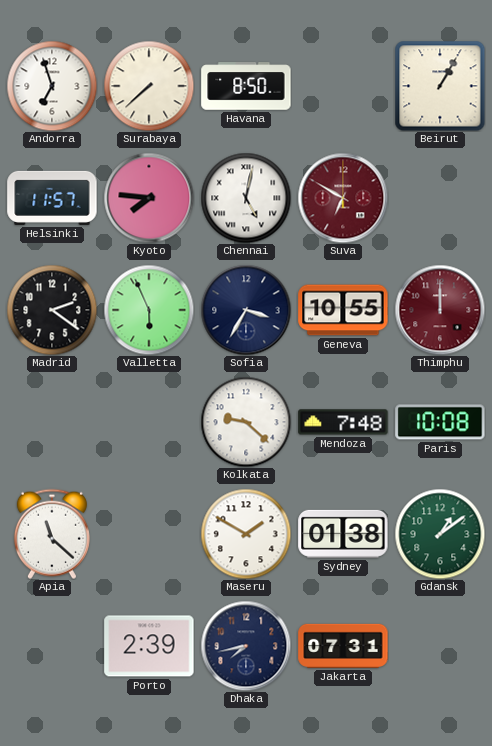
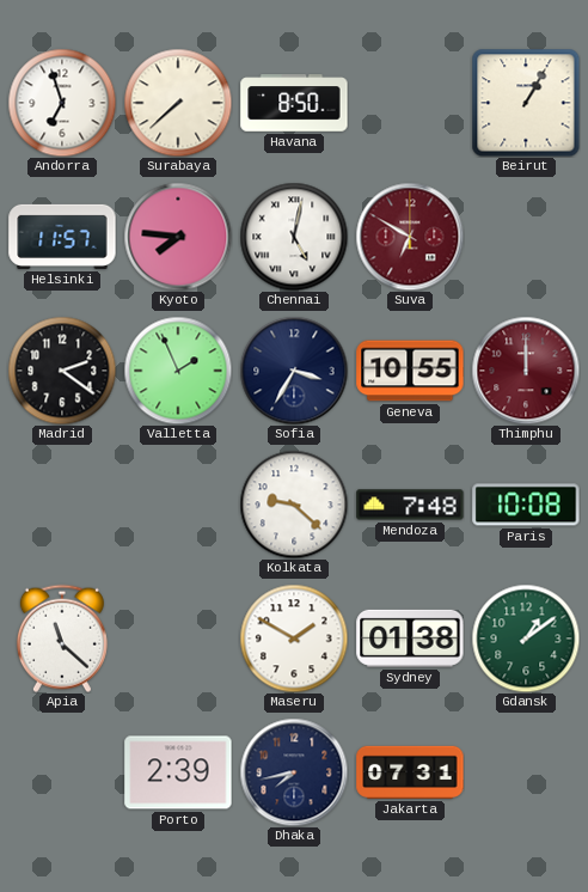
Valletta: 5:56 -> 1:56
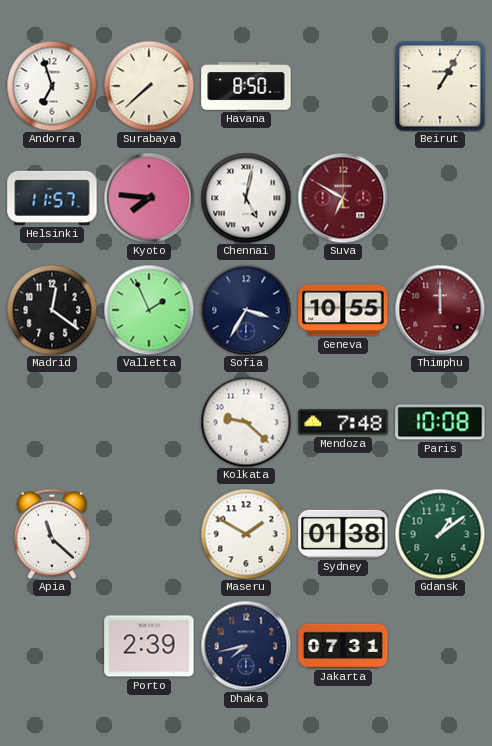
Madrid: 2:21 -> 12:21
